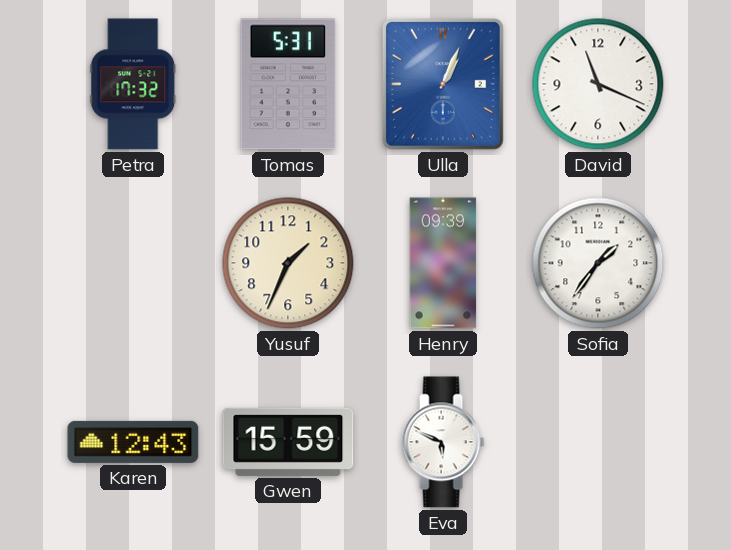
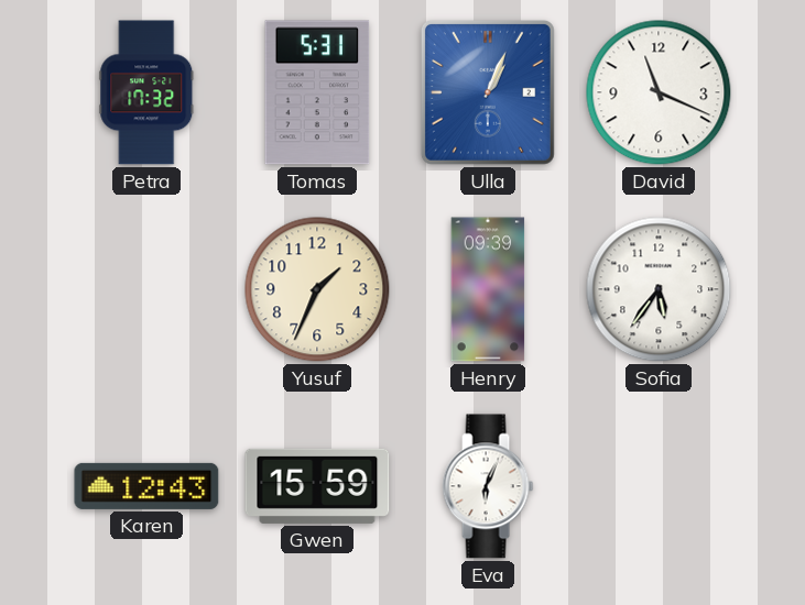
Sofia: 1:36 -> 5:36
Eva: 5:49 -> 6:04
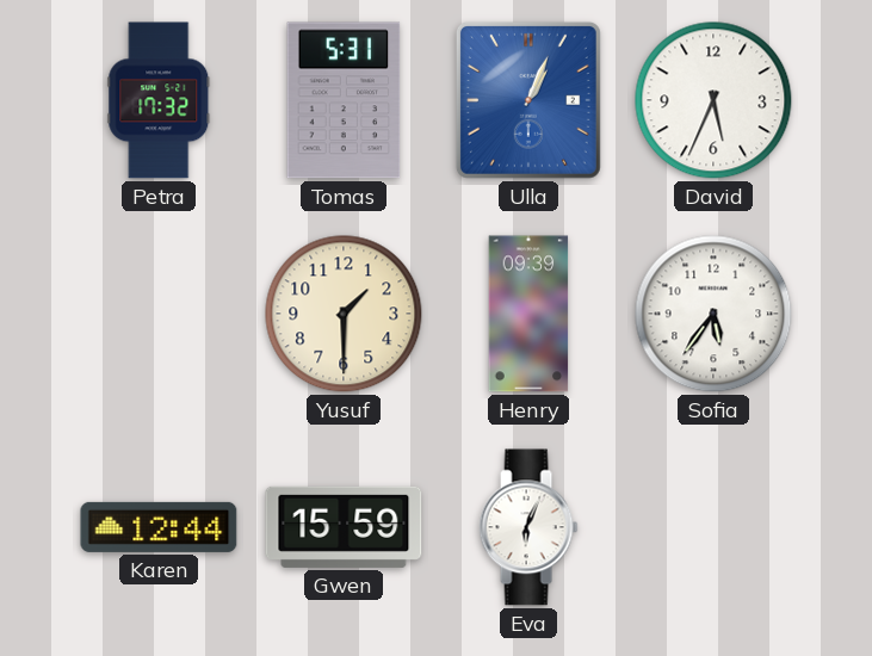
David: 11:19 -> 5:34
Yusuf: 1:34 -> 1:30
Karen: 12:43 -> 12:44
